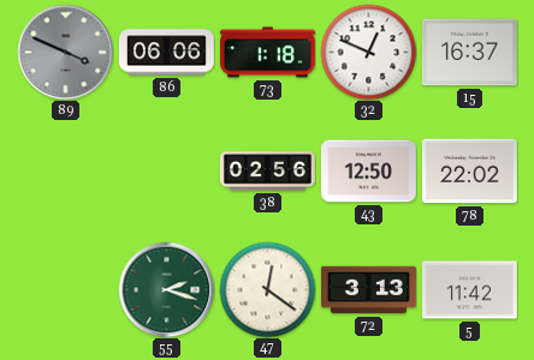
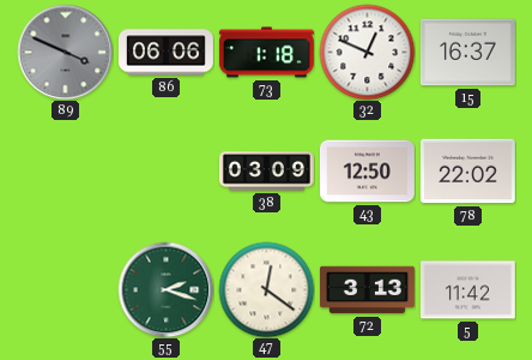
38: 02:56 -> 03:09
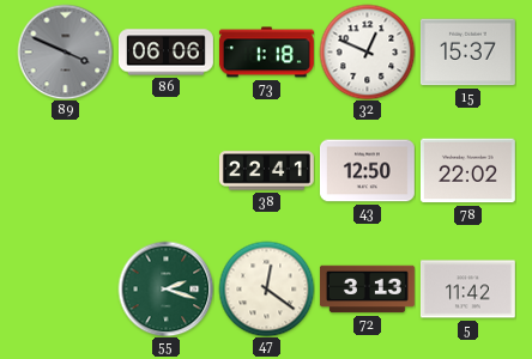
15: 16:37 -> 15:37
38: 03:09 -> 22:41
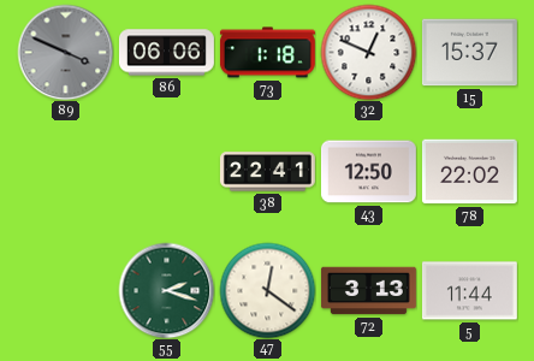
5: 11:42 -> 11:44
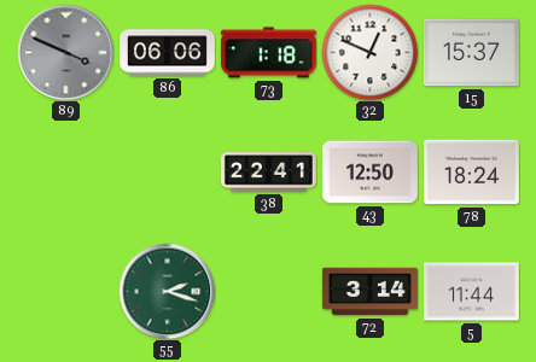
78: 22:02 -> 18:24
47: 12:21 -> none
72: 3:13 -> 3:14
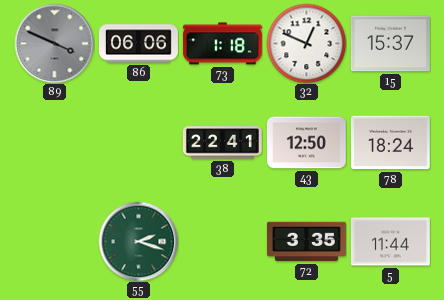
72: 3:14 -> 3:35
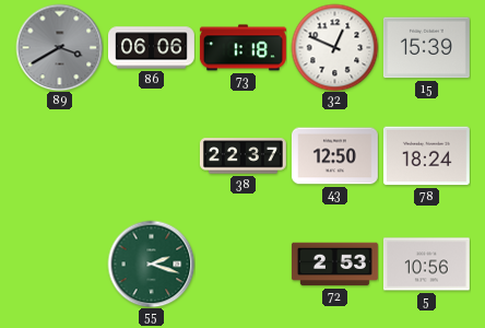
89: 3:49 -> 3:40
15: 15:37 -> 15:39
38: 22:41 -> 22:37
72: 3:35 -> 2:53
5: 11:44 -> 10:56
